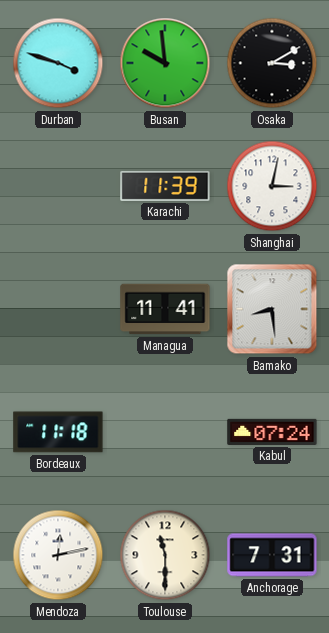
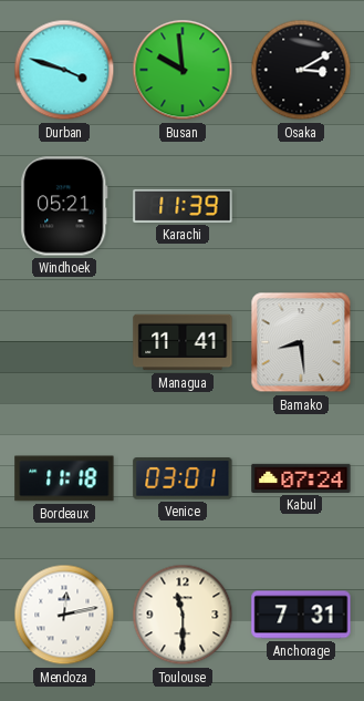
Windhoek: none -> 05:21
Shanghai: 3:02 -> none
Venice: none -> 03:01
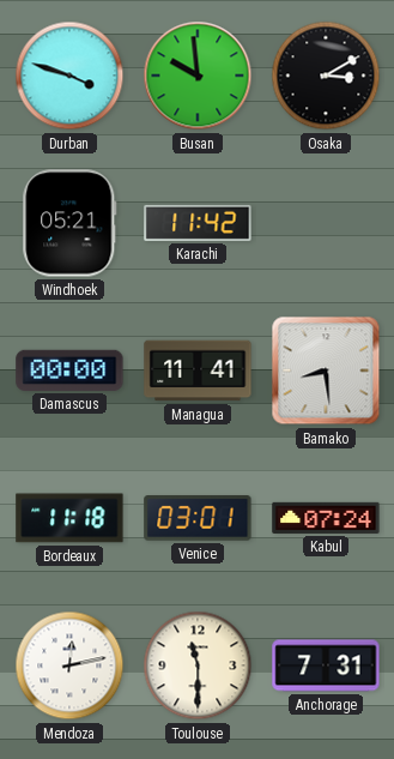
Karachi: 11:39 -> 11:42
Damascus: none -> 00:00
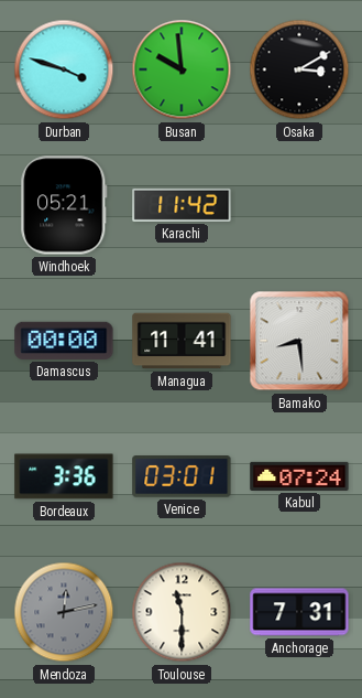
Bordeaux: 11:18 -> 3:36
Mendoza dial: white -> grey
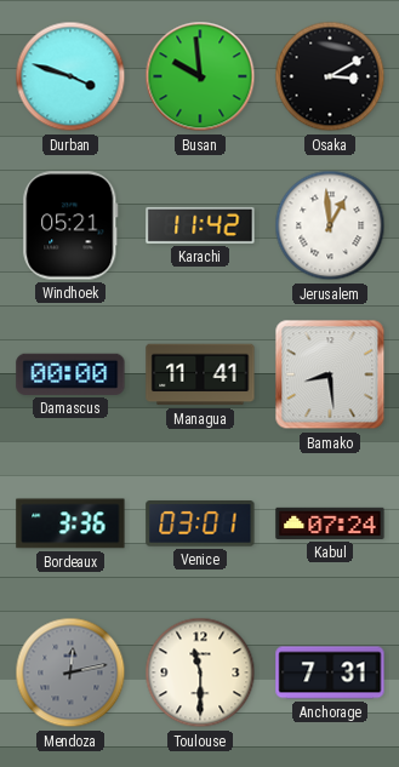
Jerusalem: none -> 12:59
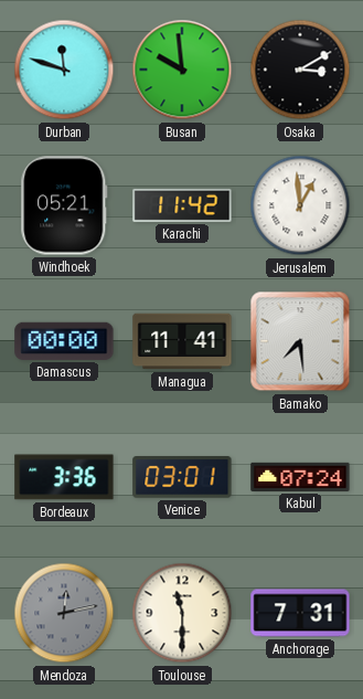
Durban: 3:48 -> 11:48
Bamako: 8:29 -> 7:29
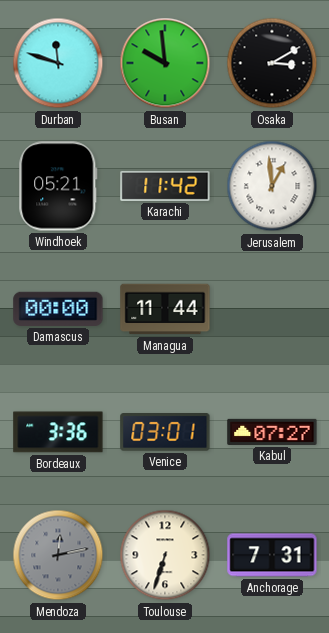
Managua: 11:41 -> 11:44
Bamako: 7:29 -> none
Kabul: 07:24 -> 07:27
Toulouse: 11:30 -> 6:33
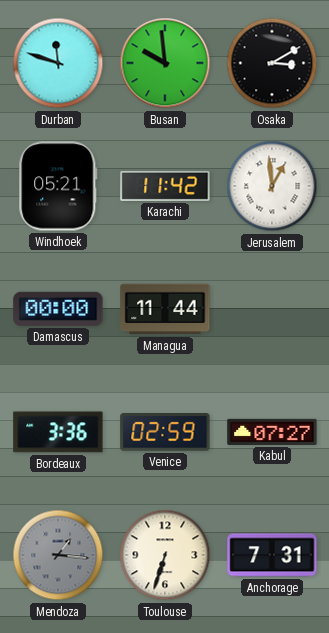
Venice: 03:01 -> 02:59
Mendoza: 12:13 -> 1:16
